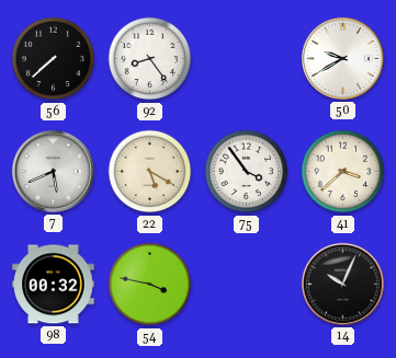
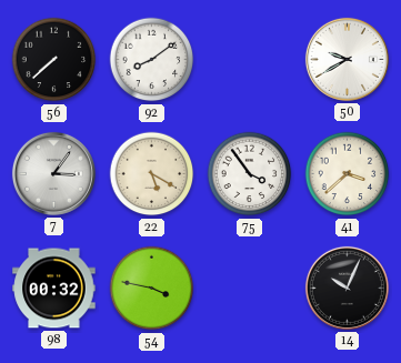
92: 8:24 -> 8:09
7: 5:41 -> 3:06
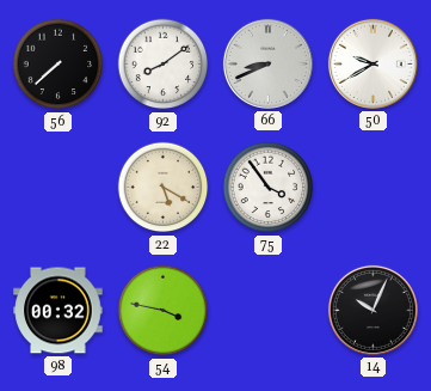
66: none -> 8:41
7: 3:06 -> none
41: 3:38 -> none
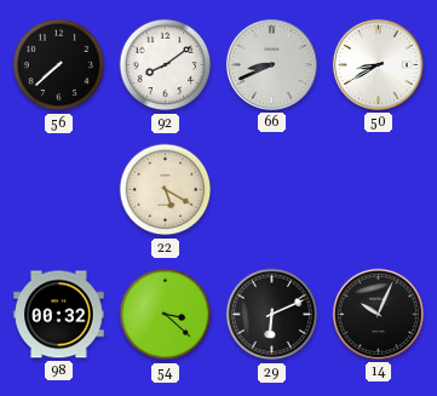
50: 9:40 -> 8:40
75: 3:54 -> none
54: 3:47 -> 3:22
29: none -> 6:11
